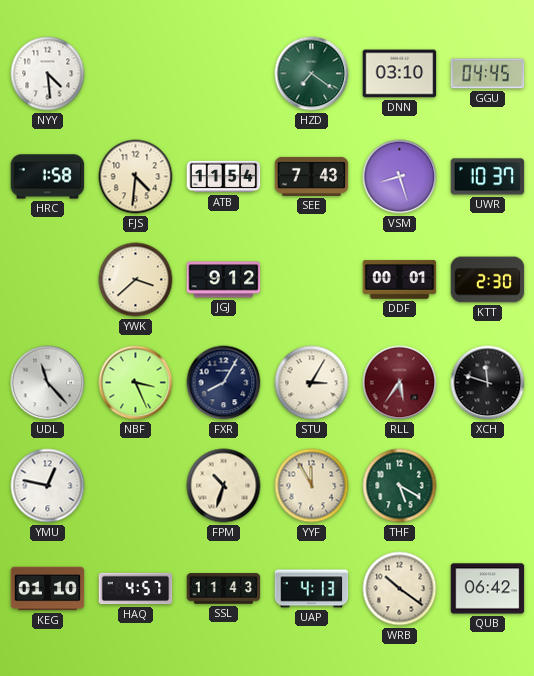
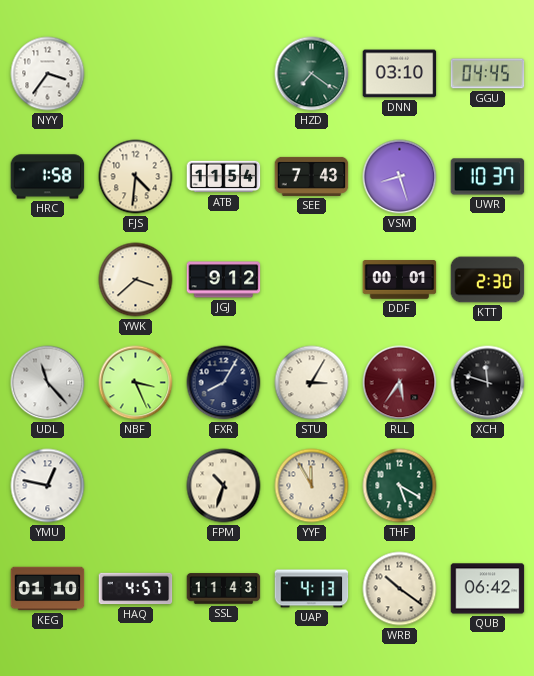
NYY: 4:29 -> 3:36
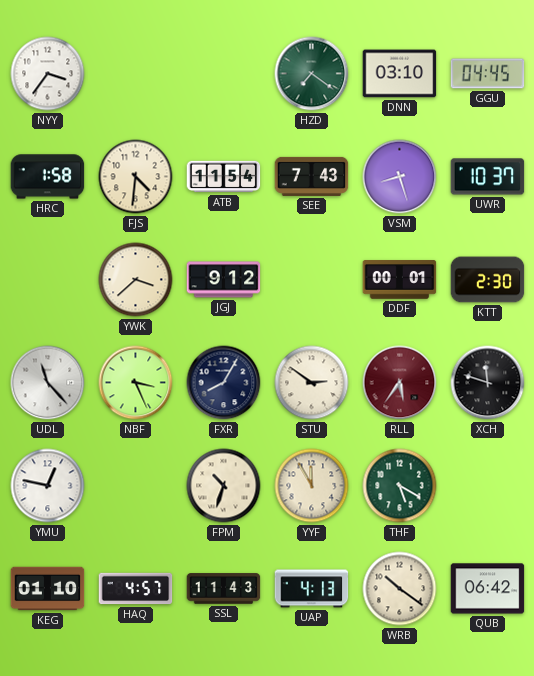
STU: 3:05 -> 2:51
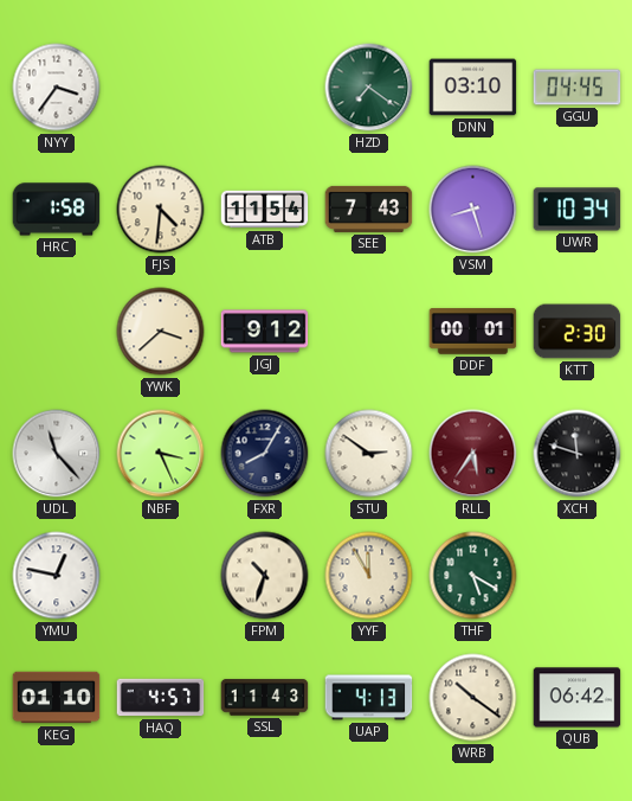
UWR: 10:37 -> 10:34
